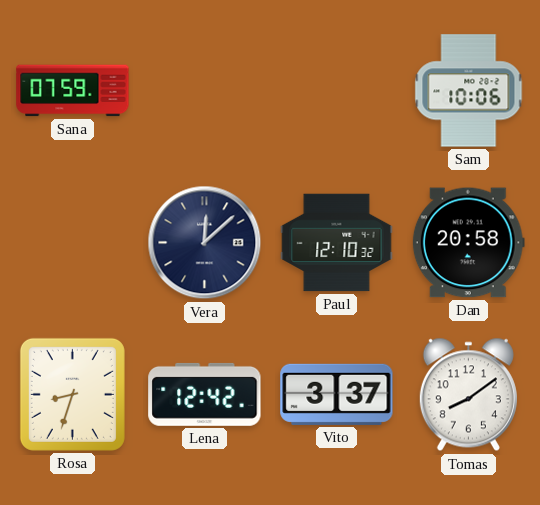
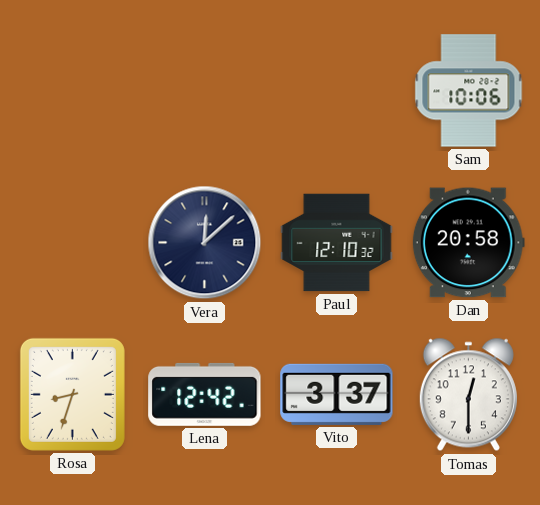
Sana: 07:59 -> none
Tomas: 8:09 -> 12:30
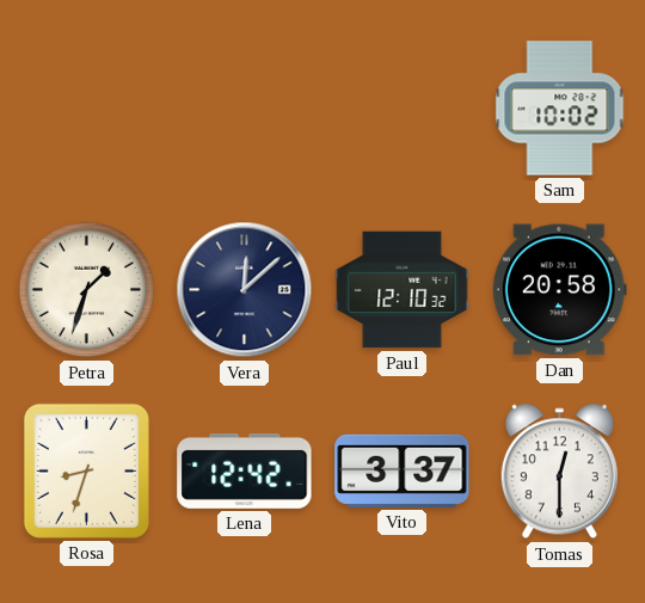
Sam: 10:06 -> 10:02
Petra: none -> 1:33
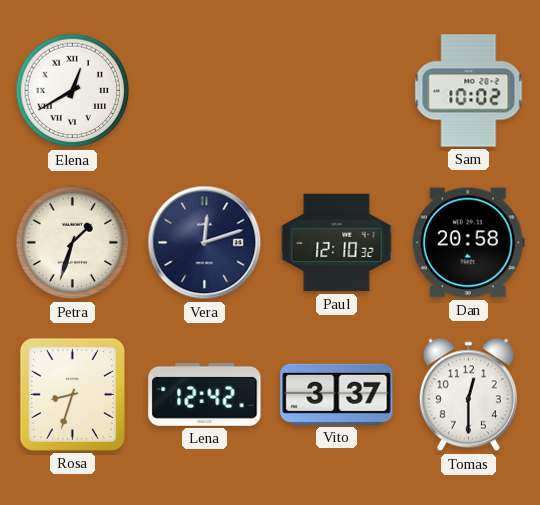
Elena: none -> 12:40
Vera: 12:08 -> 12:12
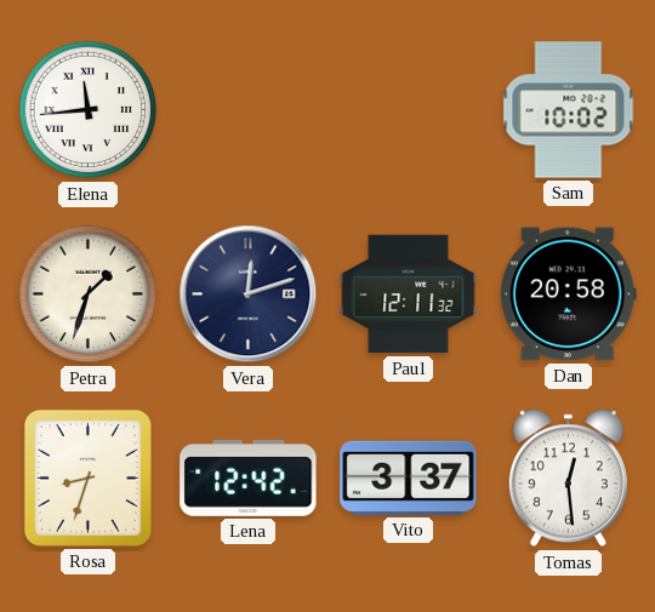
Elena: 12:40 -> 11:44
Paul: 12:10 -> 12:11
Tomas: 12:30 -> 12:29
